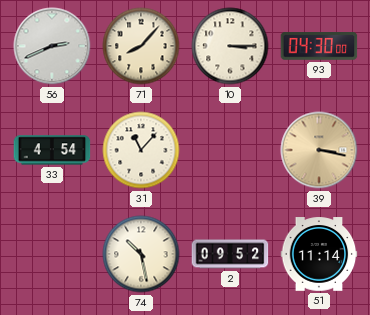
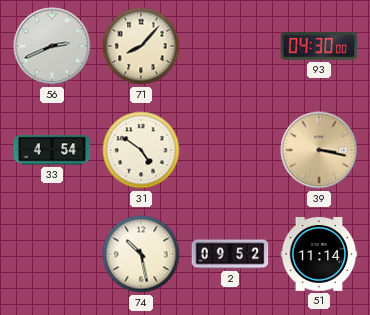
10: 3:15 -> none
31: 11:07 -> 4:51
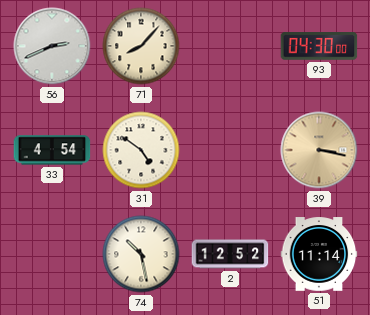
2: 09:52 -> 12:52
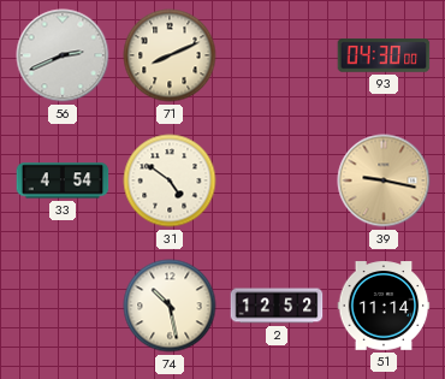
71: 8:07 -> 8:11
39: 3:17 -> 9:17
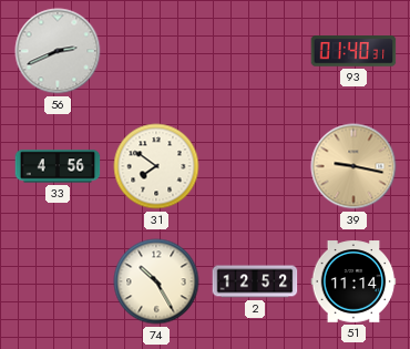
71: 8:11 -> none
93: 04:30 -> 01:40
33: 4:54 -> 4:56
31: 4:51 -> 7:51
74: 10:28 -> 10:25
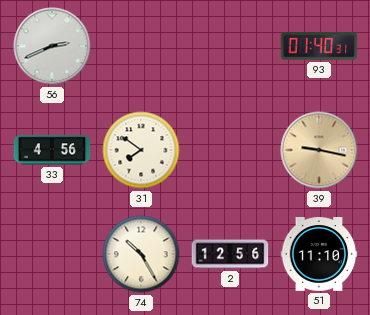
2: 12:52 -> 12:56
51: 11:14 -> 11:10
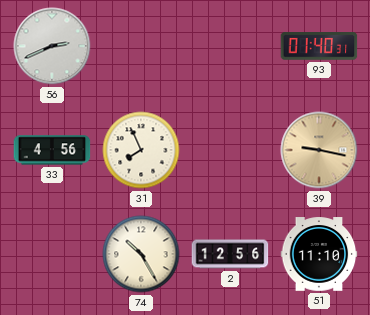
31: 7:51 -> 7:56
